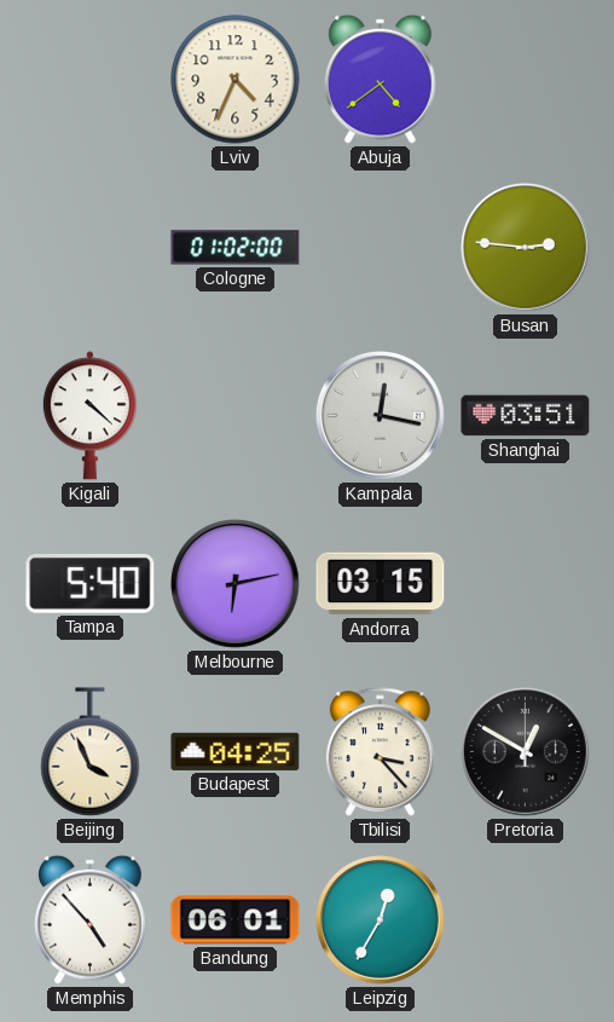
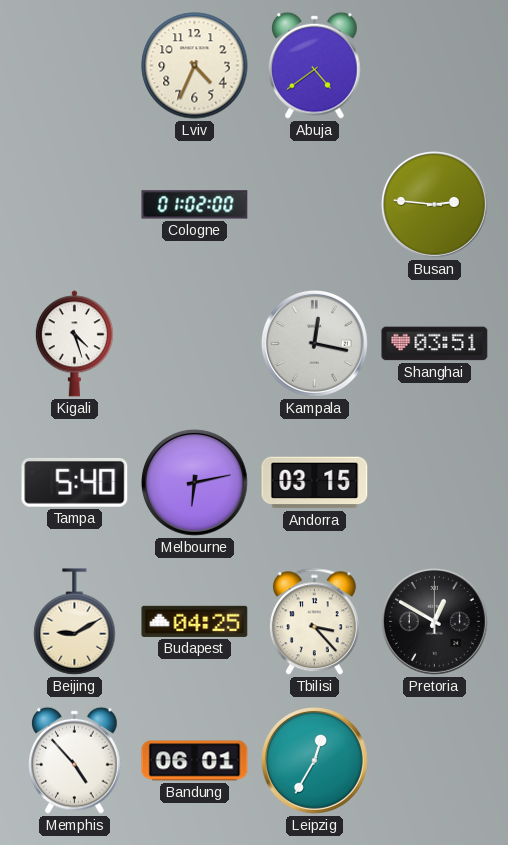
Kigali: 4:22 -> 4:27
Beijing: 3:56 -> 9:10
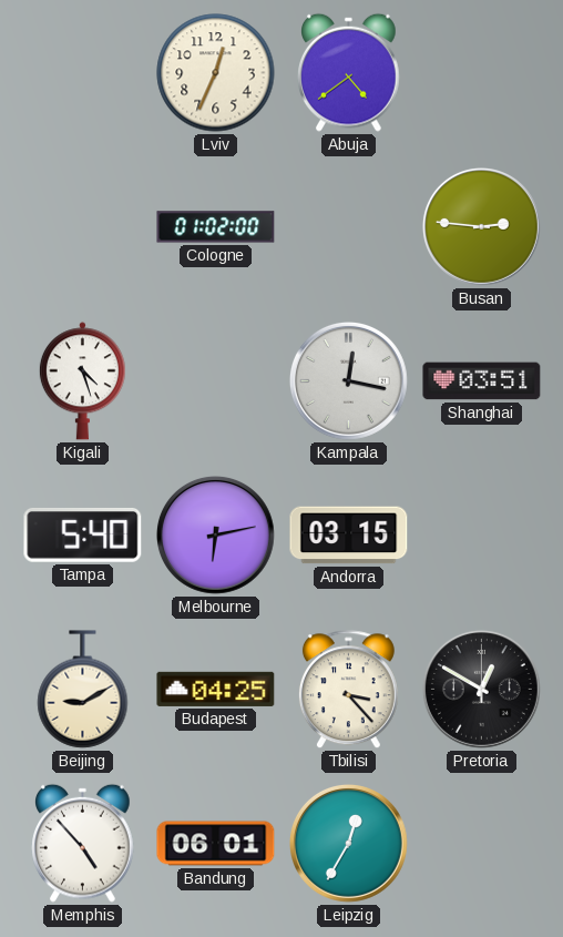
Lviv: 4:34 -> 12:34
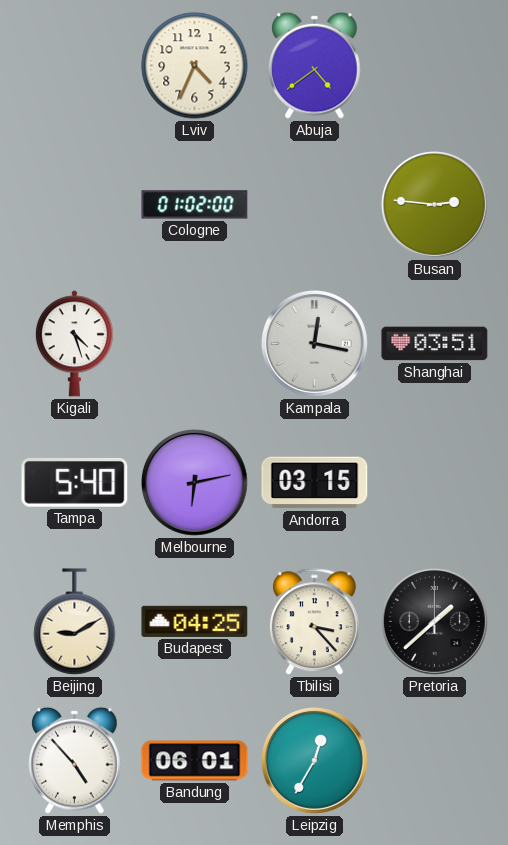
Lviv: 12:34 -> 4:34
Pretoria: 12:50 -> 1:38
